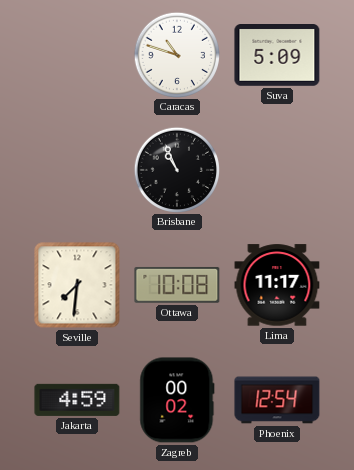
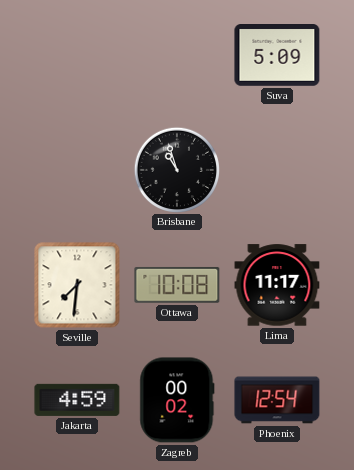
Caracas: 10:48 -> none
Brisbane: 10:56 -> 10:57
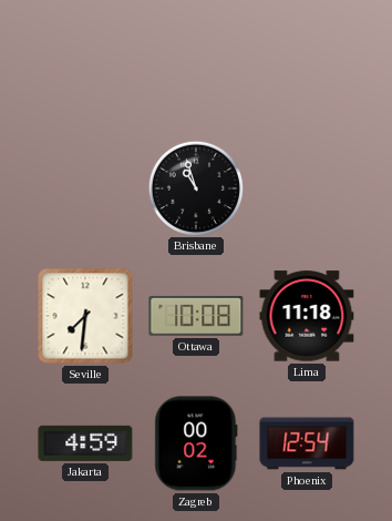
Suva: 5:09 -> none
Lima: 11:17 -> 11:18
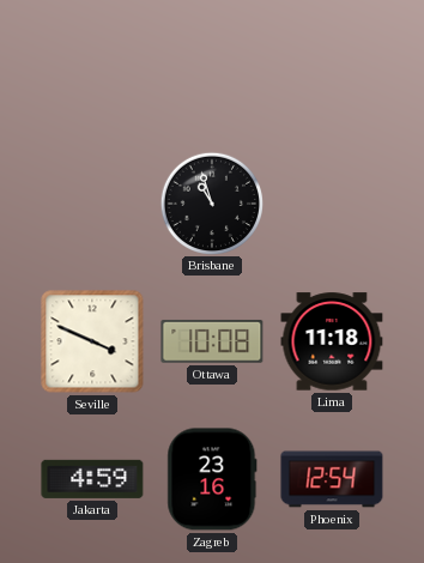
Seville: 7:31 -> 3:49
Zagreb: 00:02 -> 23:16
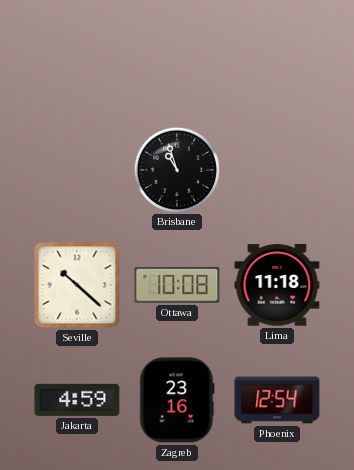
Seville: 3:49 -> 10:22
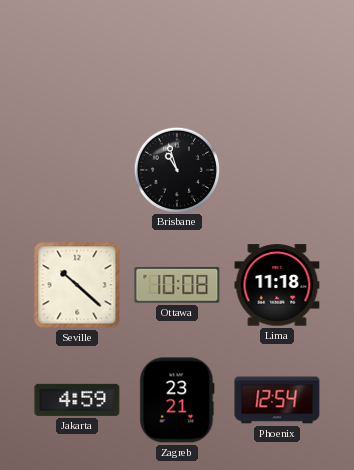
Zagreb: 23:16 -> 23:21
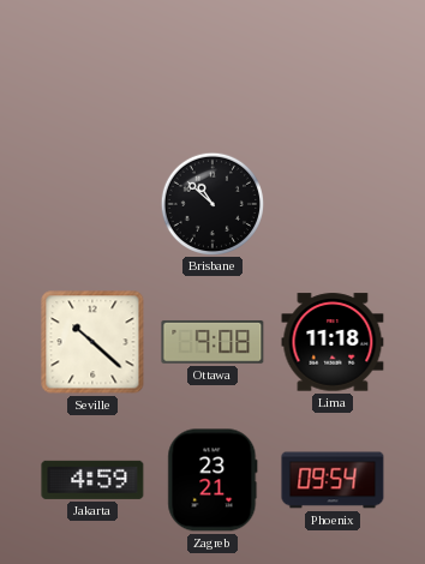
Brisbane: 10:57 -> 10:52
Ottawa: 10:08 -> 9:08
Phoenix: 12:54 -> 09:54
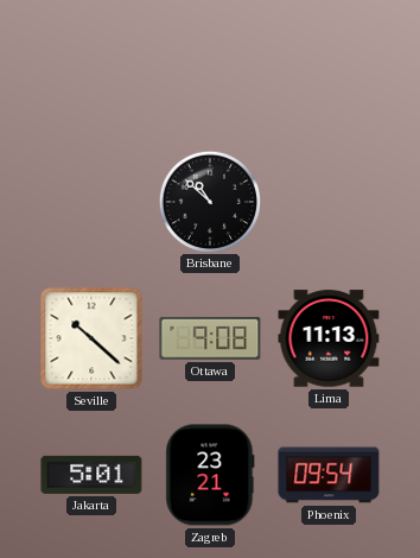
Lima: 11:18 -> 11:13
Jakarta: 4:59 -> 5:01
